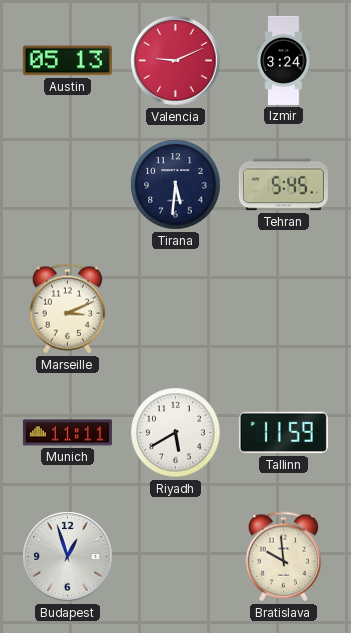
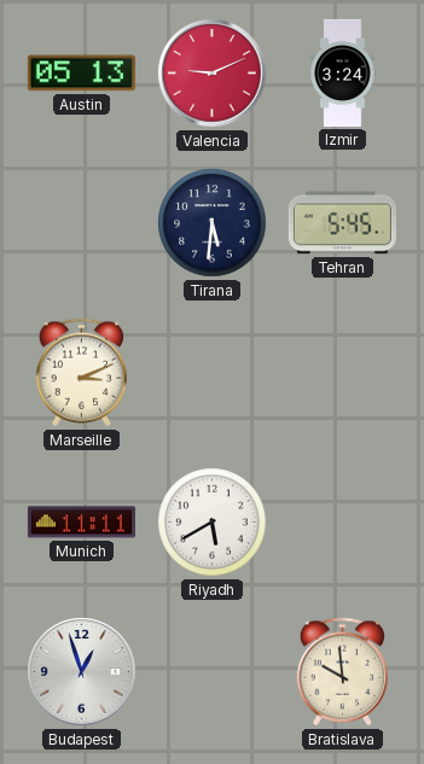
Tallinn: 11:59 -> none
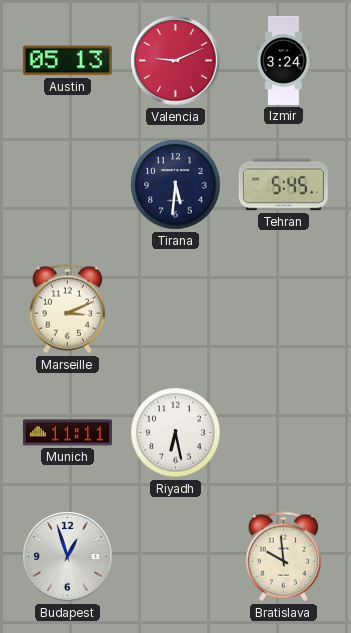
Riyadh: 5:40 -> 6:28
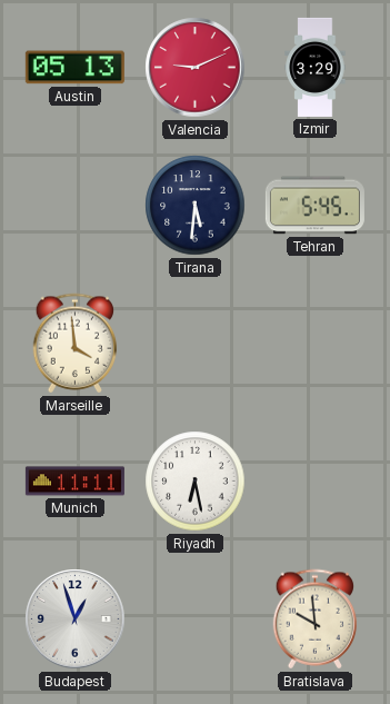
Izmir: 3:24 -> 3:29
Marseille: 3:11 -> 3:59
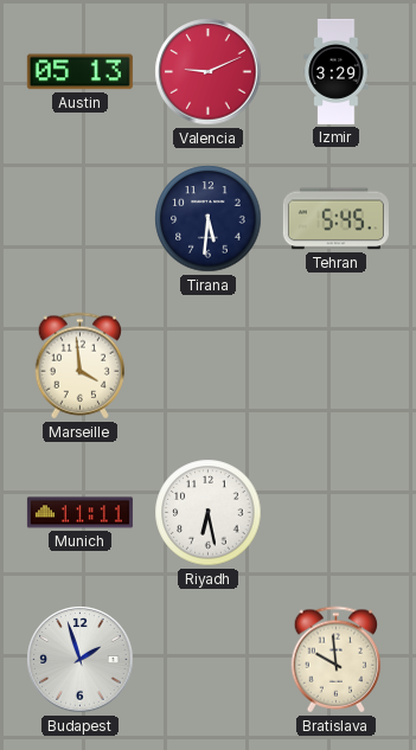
Budapest: 12:57 -> 1:57
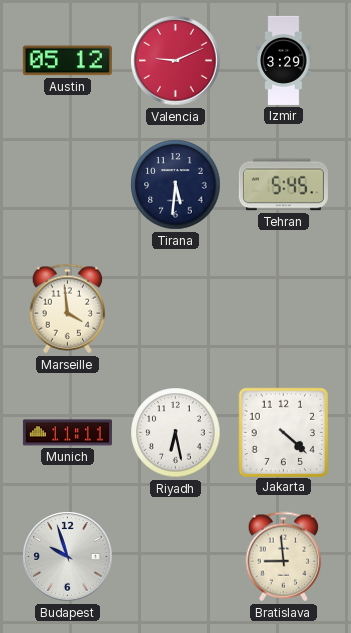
Austin: 05:13 -> 05:12
Jakarta: none -> 4:22
Budapest: 1:57 -> 9:57
Bratislava: 9:59 -> 8:59
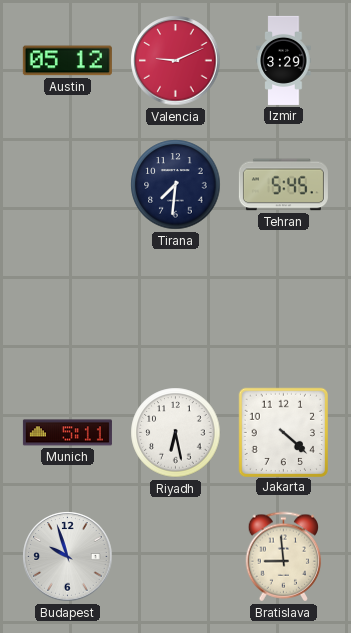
Tirana: 5:31 -> 7:31
Marseille: 3:59 -> none
Munich: 11:11 -> 5:11
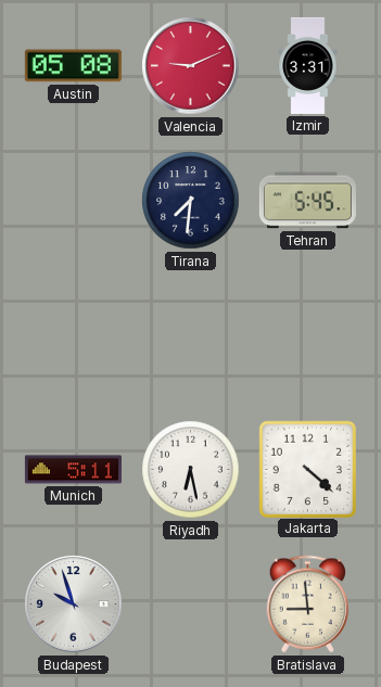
Austin: 05:12 -> 05:08
Izmir: 3:29 -> 3:31
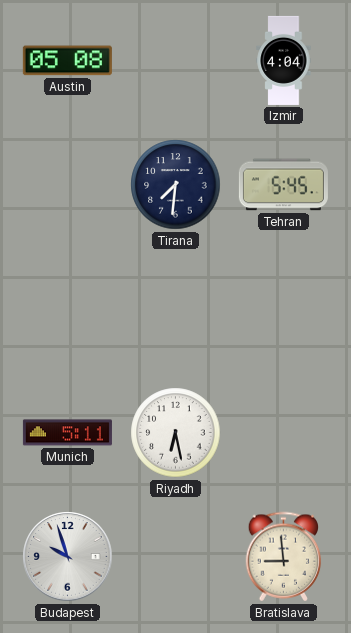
Valencia: 9:11 -> none
Izmir: 3:31 -> 4:04
Jakarta: 4:22 -> none
